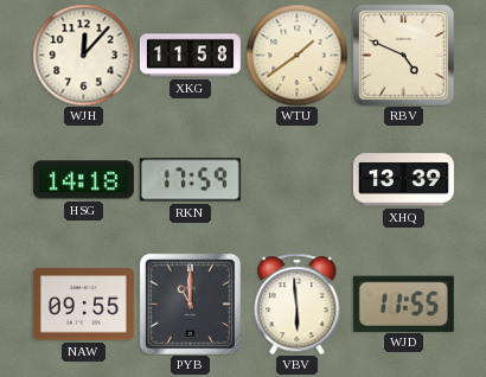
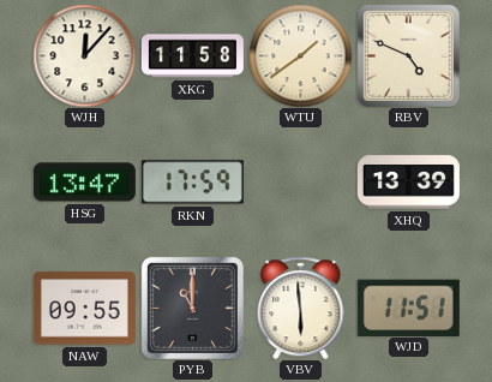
HSG: 14:18 -> 13:47
WJD: 11:55 -> 11:51
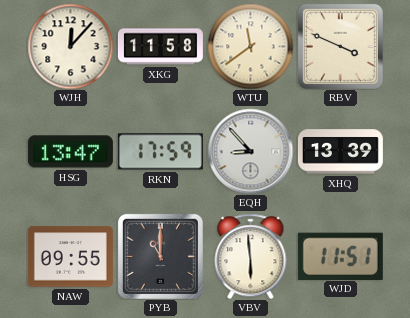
WTU: 1:39 -> 11:39
RBV: 4:49 -> 3:49
EQH: none -> 8:53
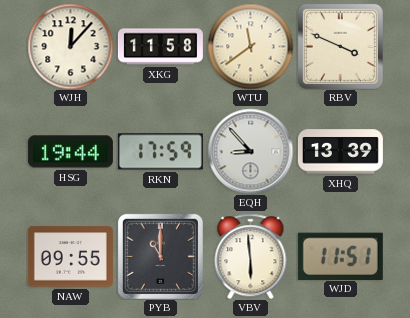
HSG: 13:47 -> 19:44
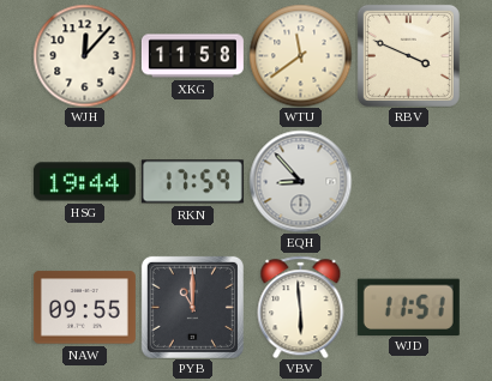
XHQ: 13:39 -> none
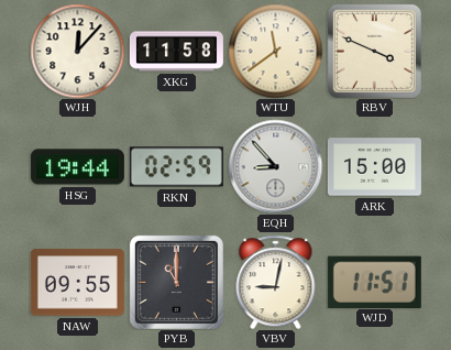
RKN: 17:59 -> 02:59
ARK: none -> 15:00
VBV: 5:59 -> 9:02
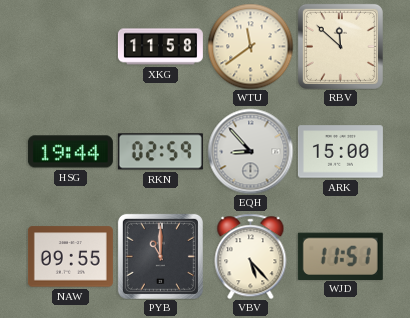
WJH: 12:07 -> none
RBV: 3:49 -> 11:52
VBV: 9:02 -> 5:23
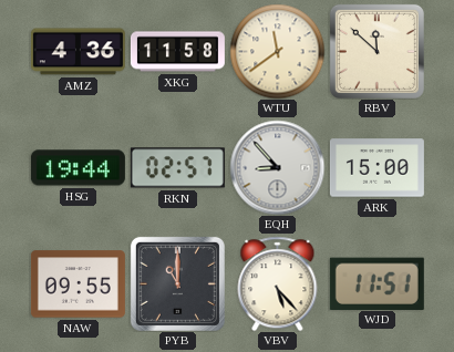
AMZ: none -> 4:36
RKN: 02:59 -> 02:57
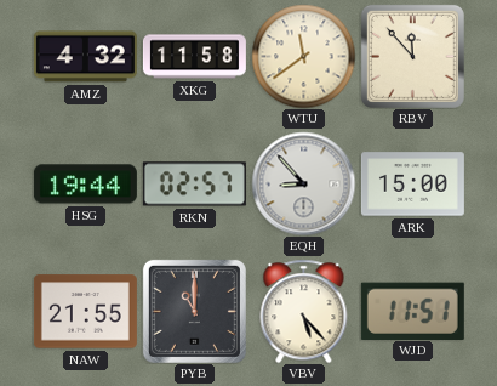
AMZ: 4:36 -> 4:32
RBV: 11:52 -> 11:53
NAW: 09:55 -> 21:55
